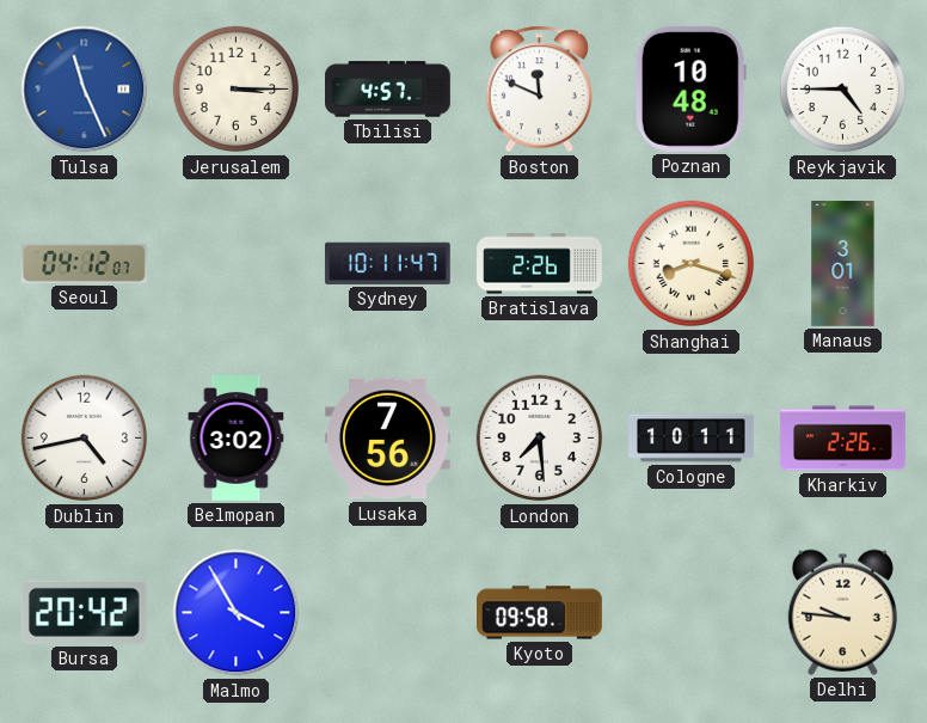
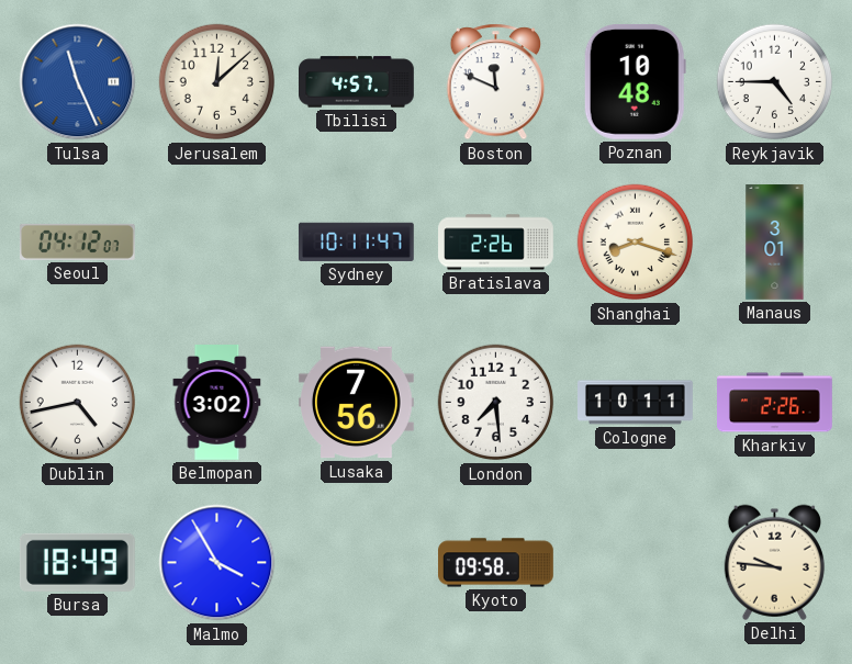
Jerusalem: 3:15 -> 12:08
Bursa: 20:42 -> 18:49
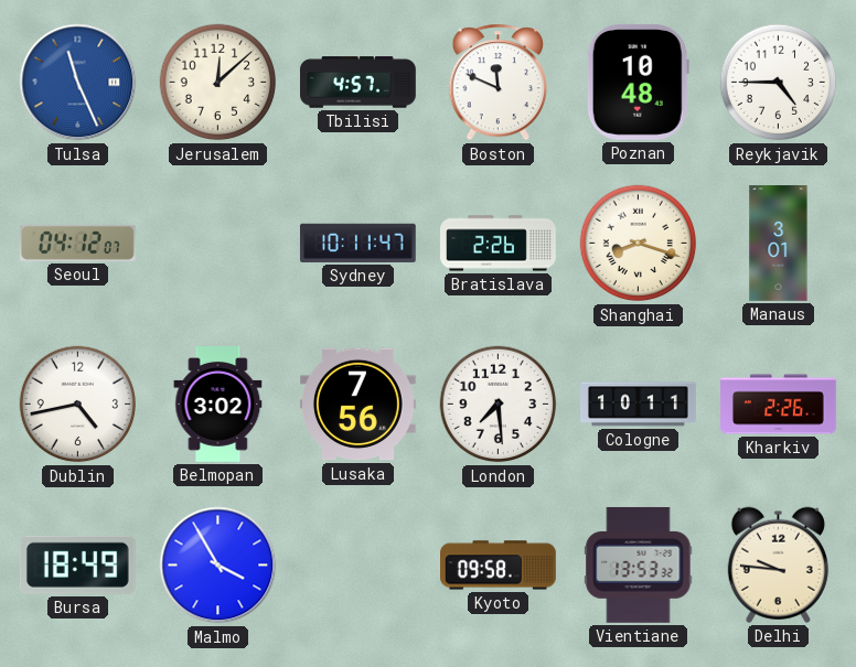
Vientiane: none -> 13:53
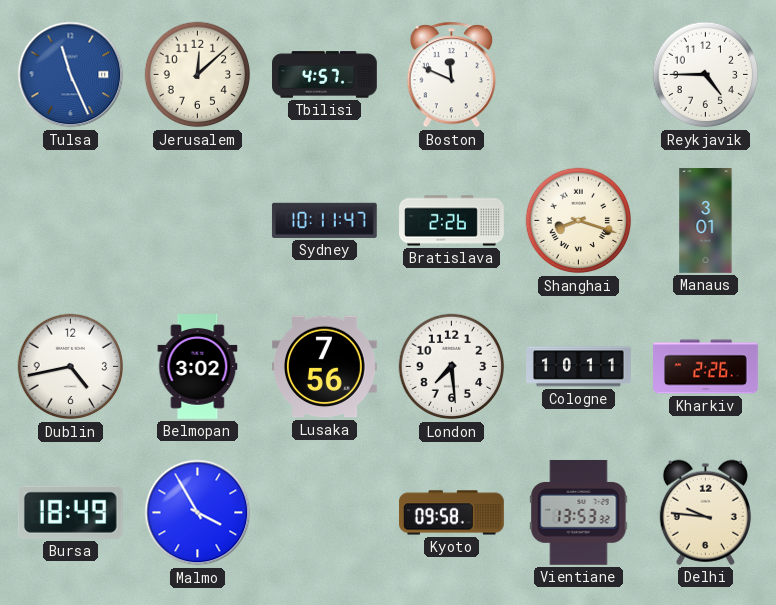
Poznan: 10:48 -> none
Seoul: 04:12 -> none
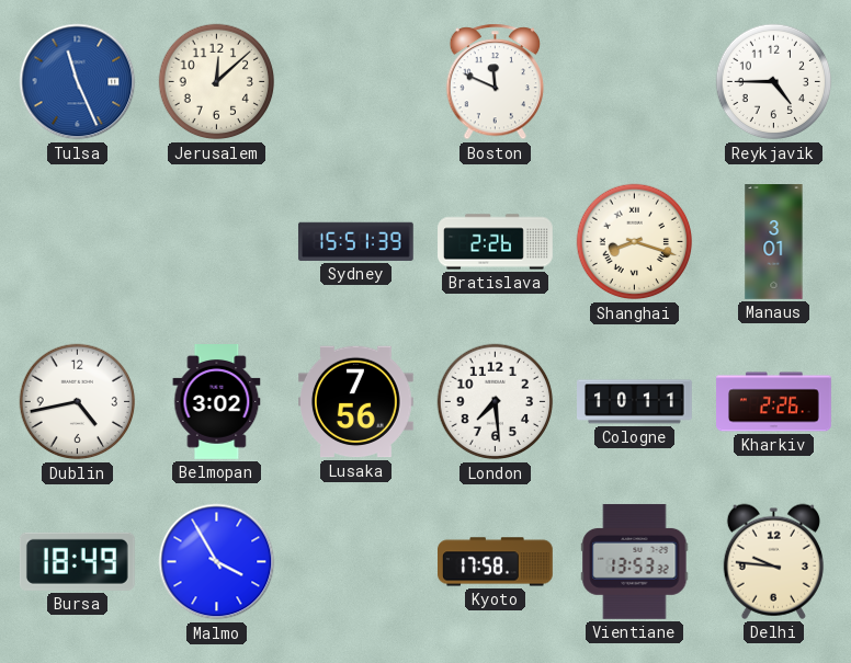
Tbilisi: 4:57 -> none
Sydney: 10:11 -> 15:51
Kyoto: 09:58 -> 17:58
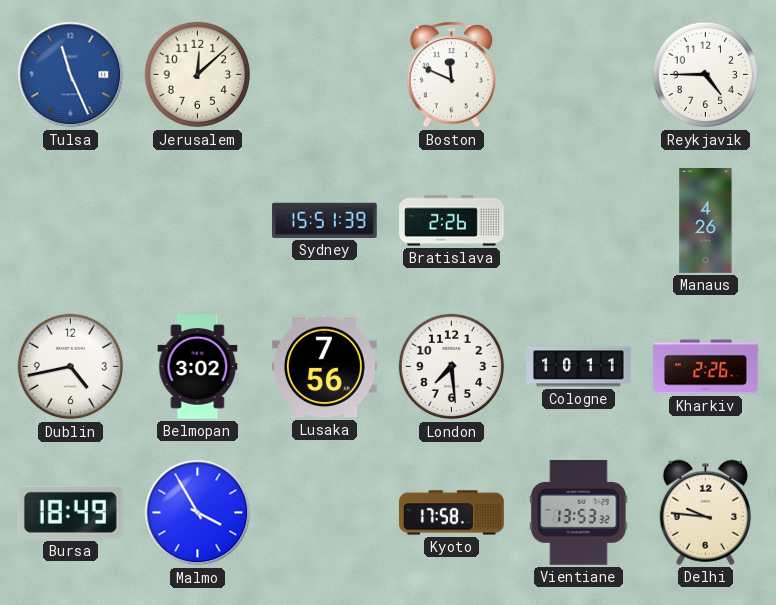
Shanghai: 8:18 -> none
Manaus: 3:01 -> 4:26
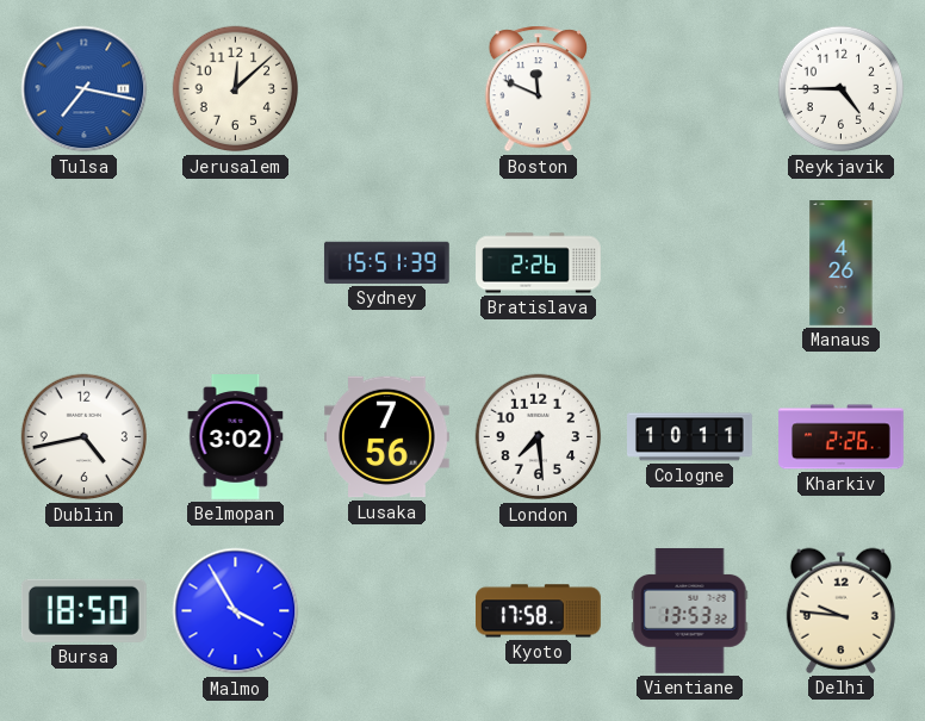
Tulsa: 11:26 -> 7:17
Bursa: 18:49 -> 18:50
